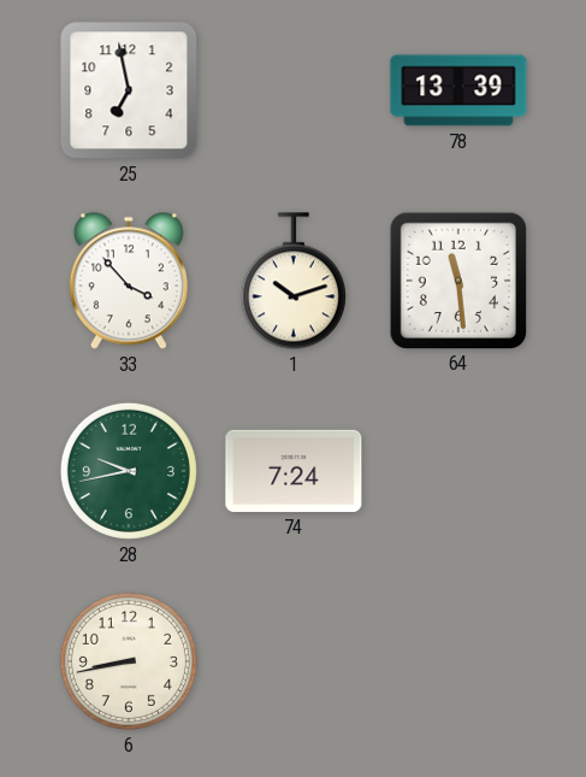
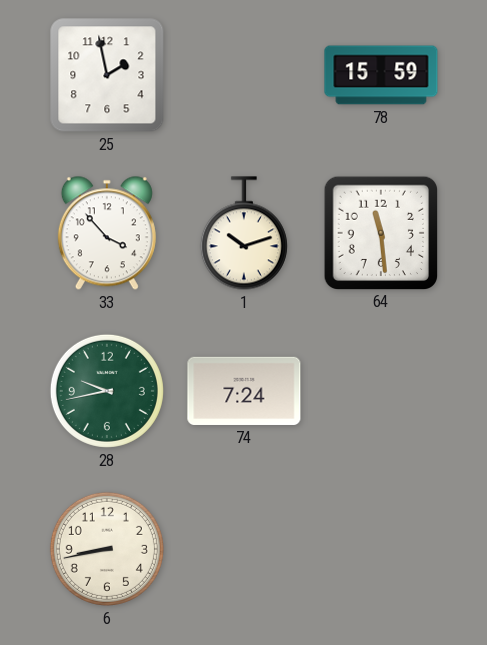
25: 6:58 -> 1:58
78: 13:39 -> 15:59
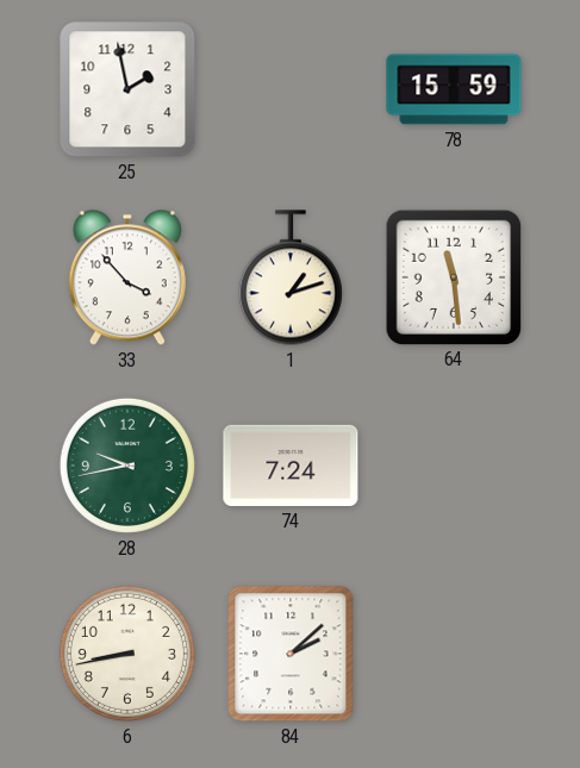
1: 10:12 -> 1:12
84: none -> 2:08
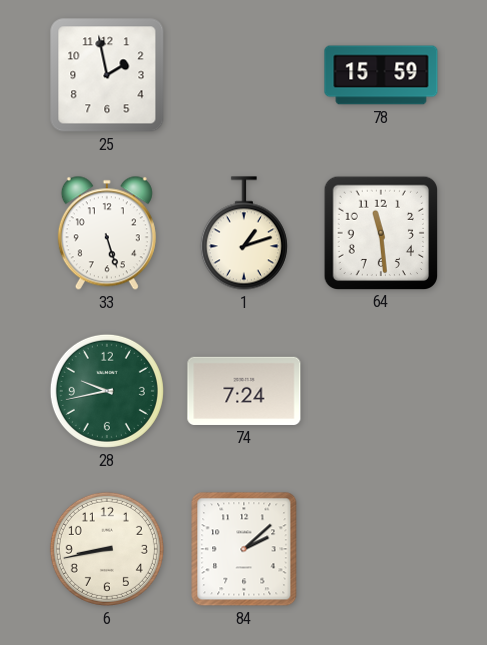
33: 3:53 -> 5:27
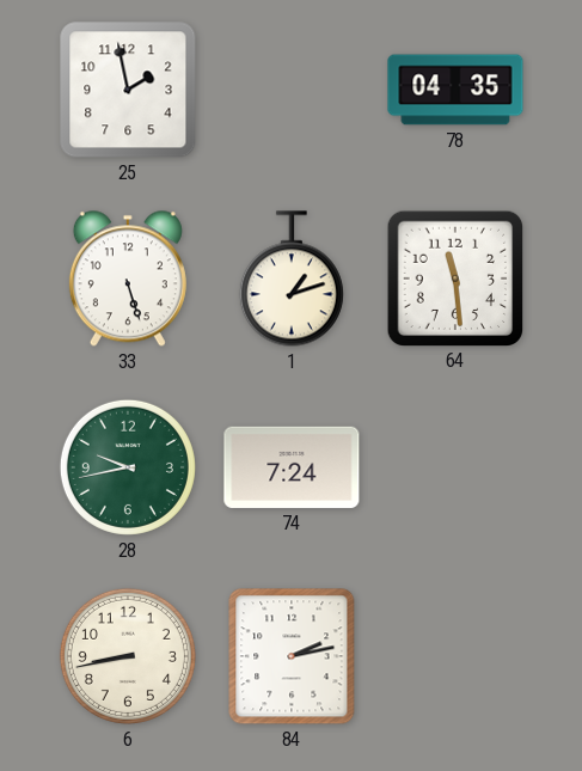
78: 15:59 -> 04:35
84: 2:08 -> 2:13
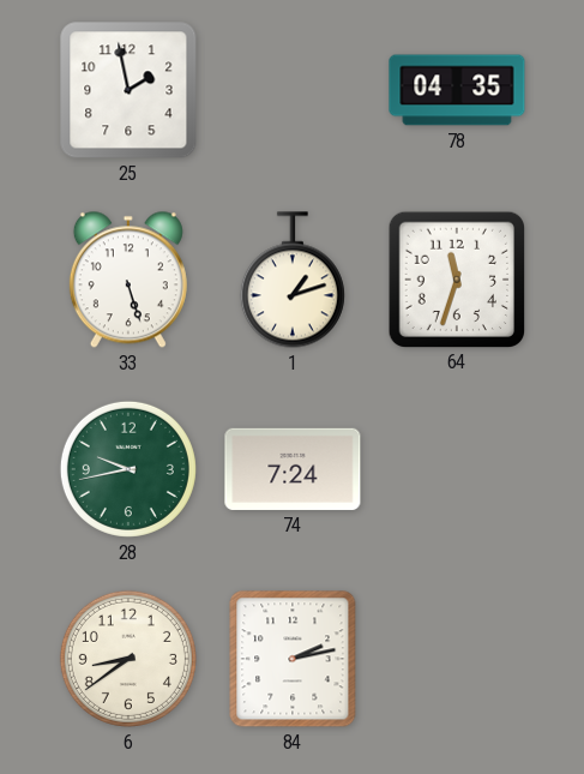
64: 11:29 -> 11:33
6: 8:43 -> 8:39
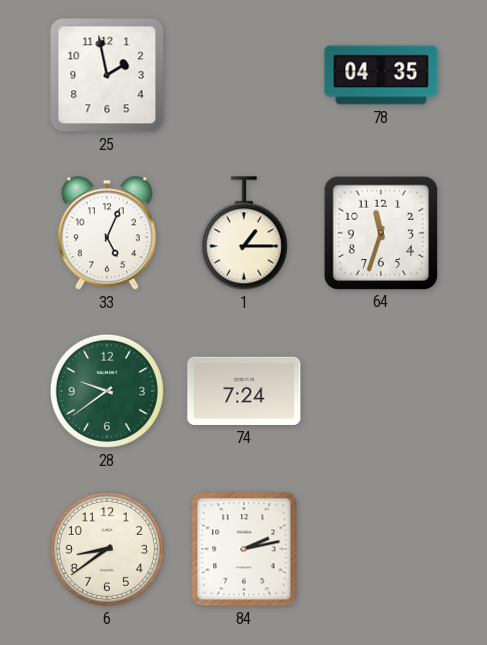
33: 5:27 -> 5:04
1: 1:12 -> 1:15
28: 9:43 -> 9:39
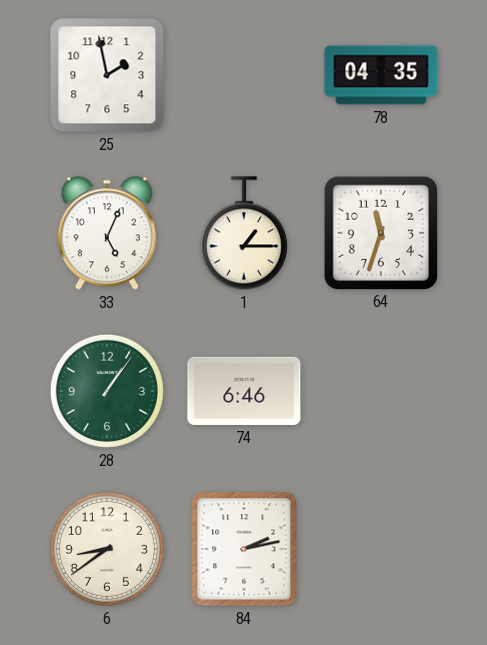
28: 9:39 -> 1:06
74: 7:24 -> 6:46
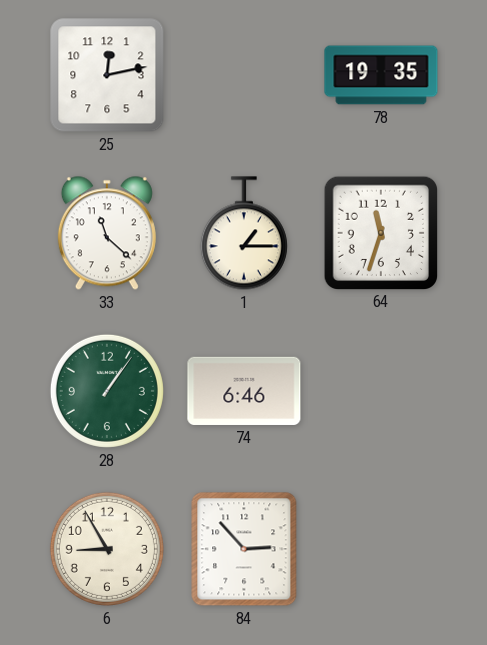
25: 1:58 -> 12:13
78: 04:35 -> 19:35
33: 5:04 -> 11:22
6: 8:39 -> 8:55
84: 2:13 -> 2:53
